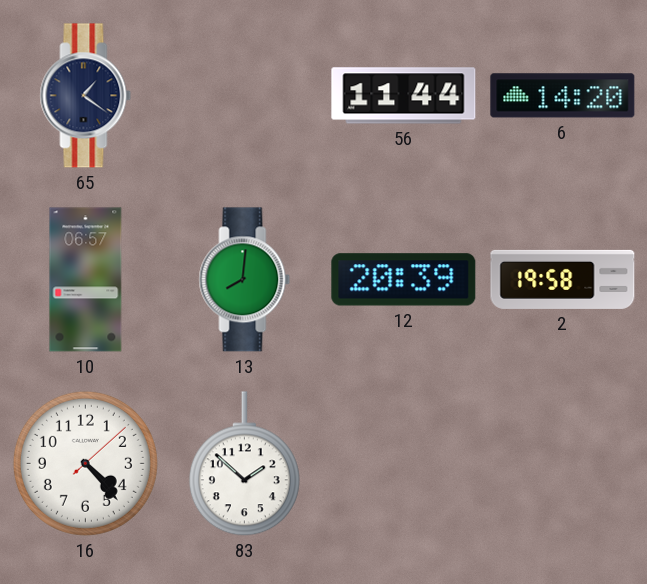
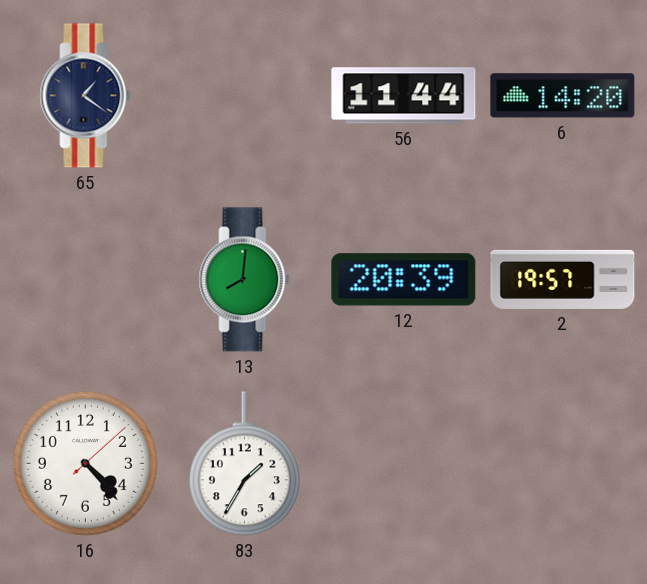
10: 06:57 -> none
2: 19:58 -> 19:57
83: 1:52 -> 1:35
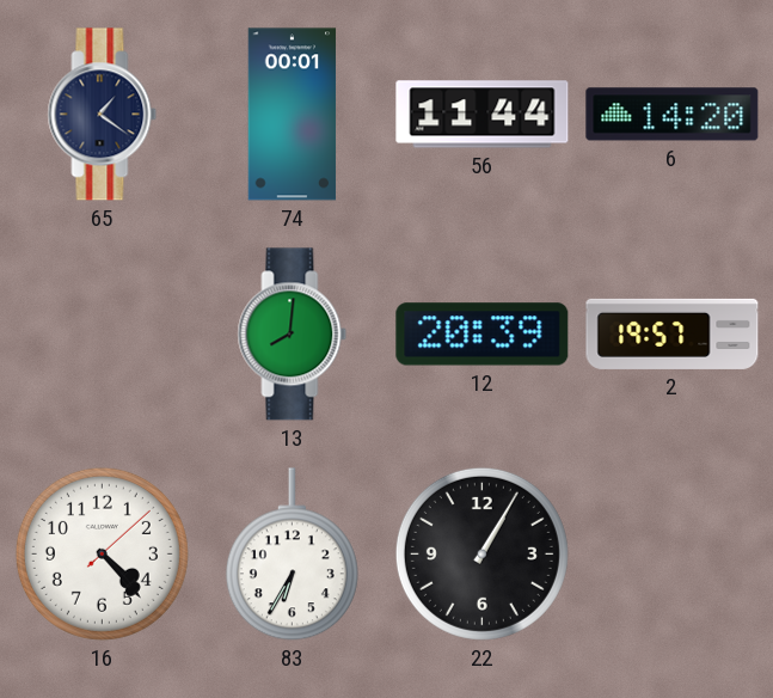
74: none -> 00:01
83: 1:35 -> 6:35
22: none -> 1:05
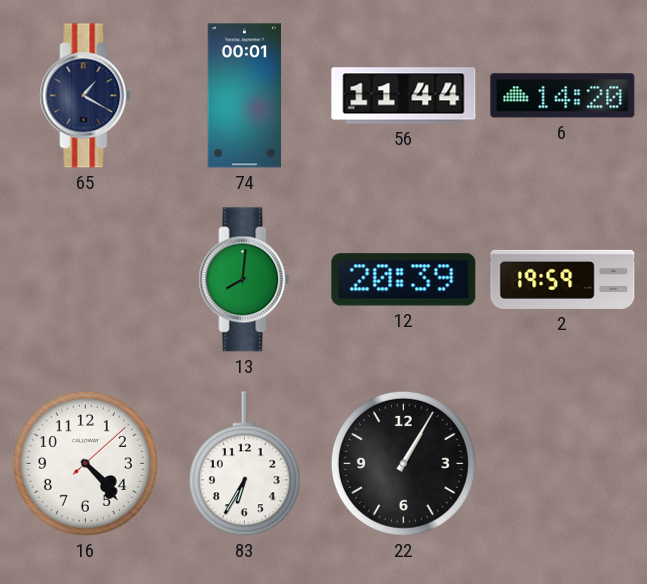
65: 1:21 -> 1:20
2: 19:57 -> 19:59
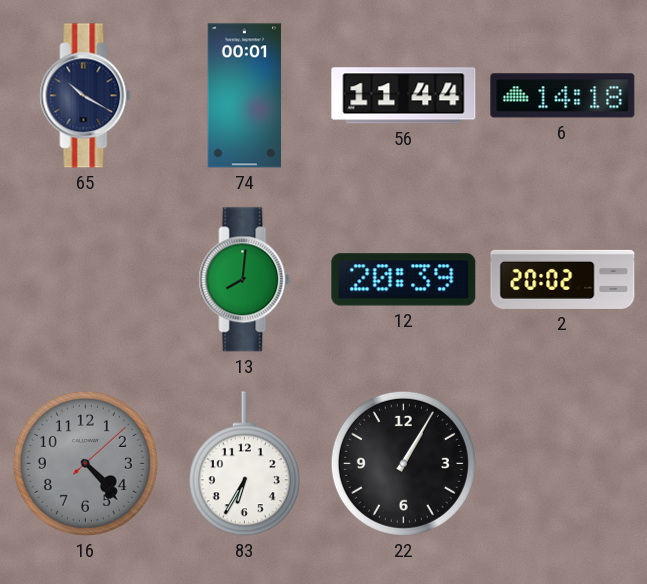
65: 1:20 -> 10:20
6: 14:20 -> 14:18
2: 19:59 -> 20:02
16 dial: white -> grey
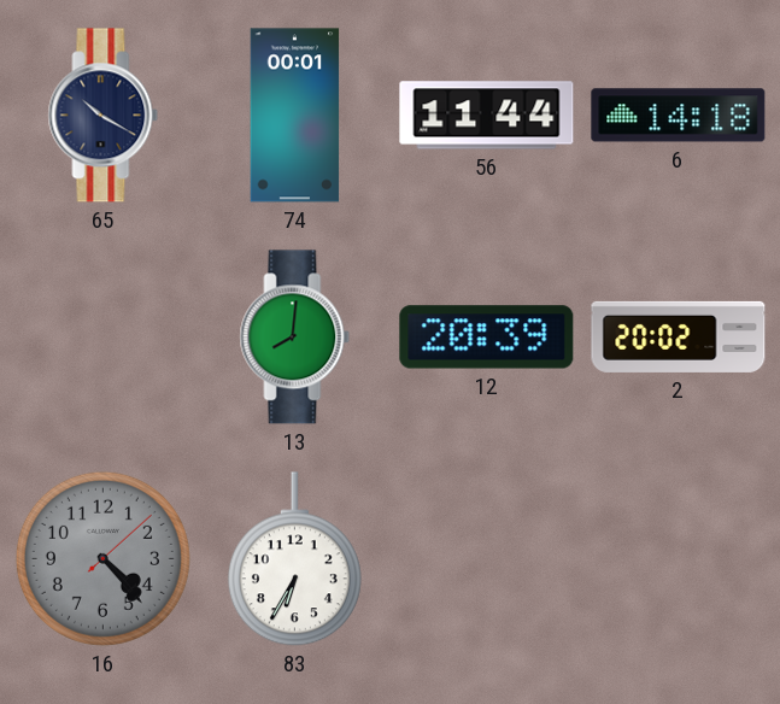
22: 1:05 -> none
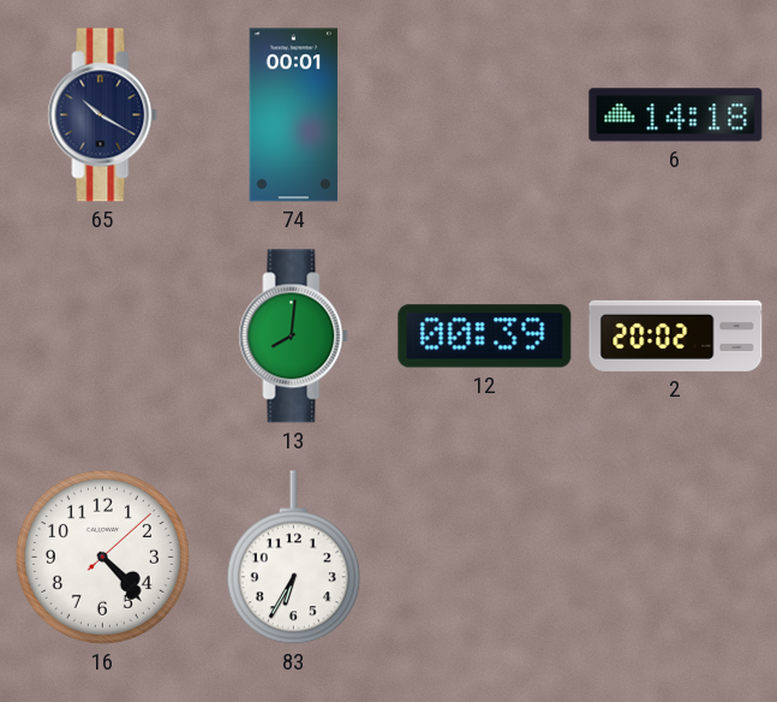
56: 11:44 -> none
12: 20:39 -> 00:39
16 dial: grey -> white
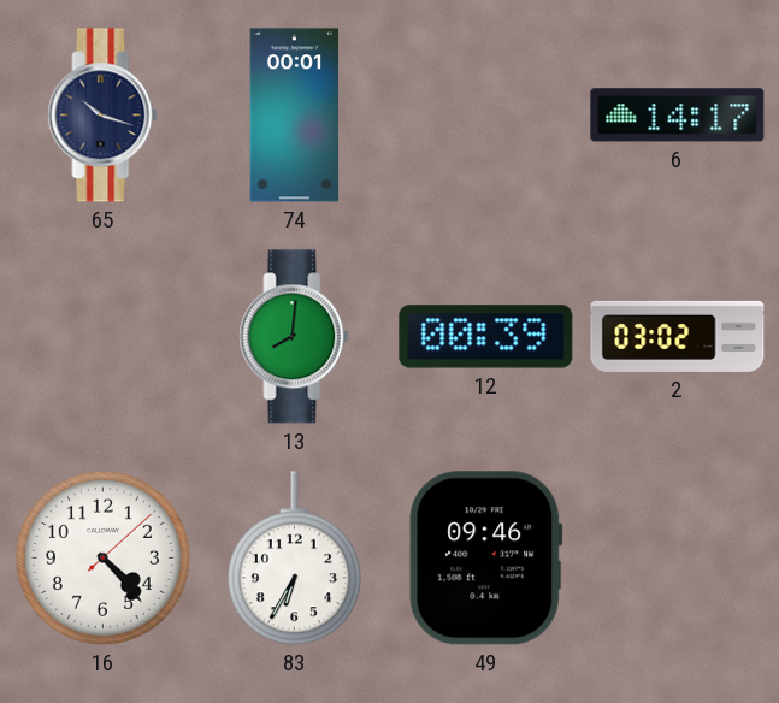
65: 10:20 -> 10:18
6: 14:18 -> 14:17
2: 20:02 -> 03:02
49: none -> 09:46
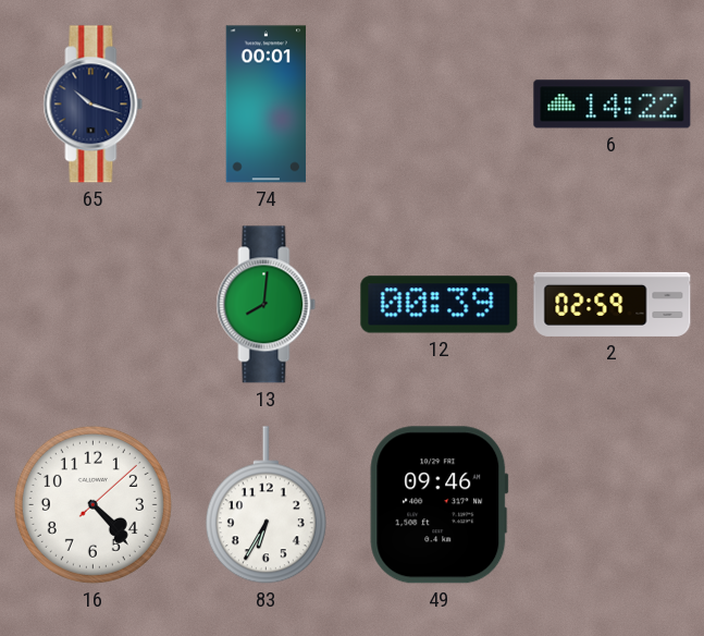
6: 14:17 -> 14:22
2: 03:02 -> 02:59
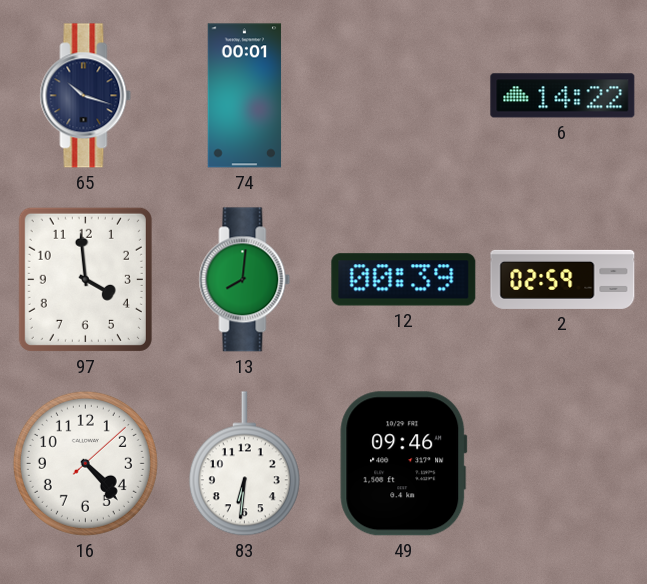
97: none -> 3:59
83: 6:35 -> 6:31
